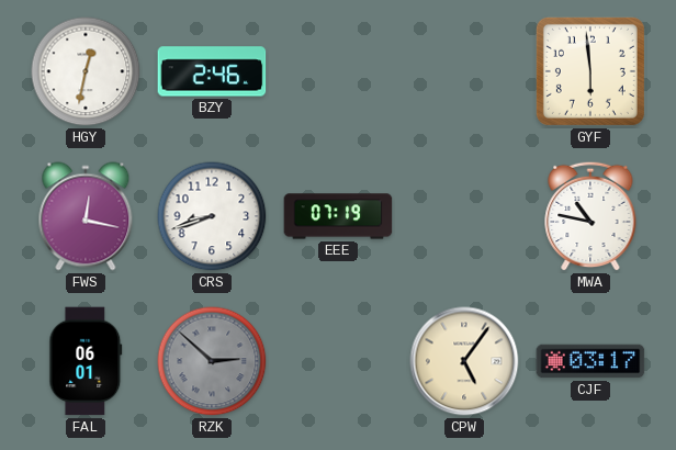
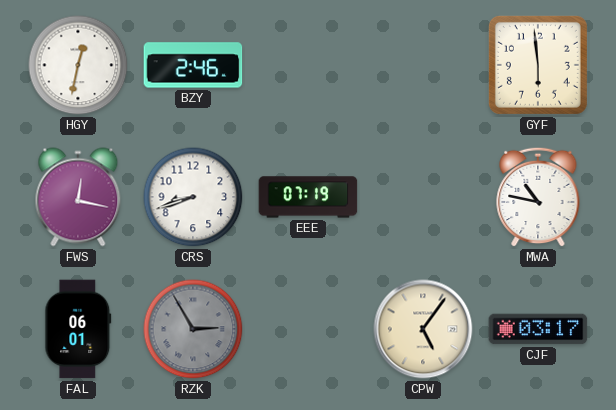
RZK: 2:52 -> 2:55
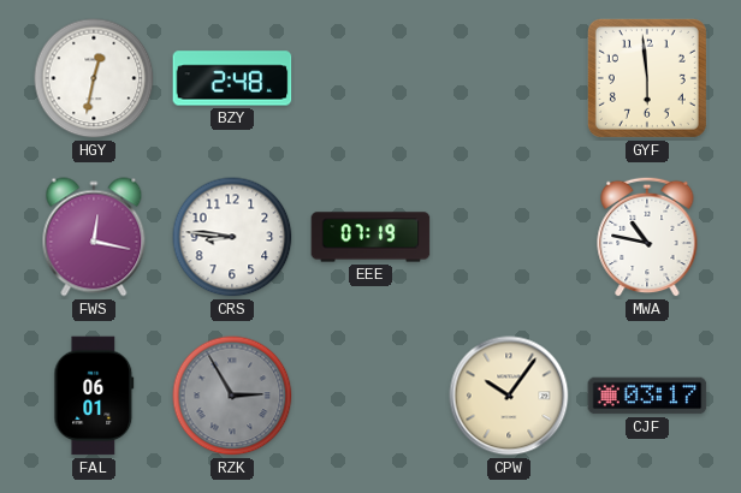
BZY: 2:46 -> 2:48
CRS: 8:42 -> 8:46
CPW: 5:06 -> 10:06
